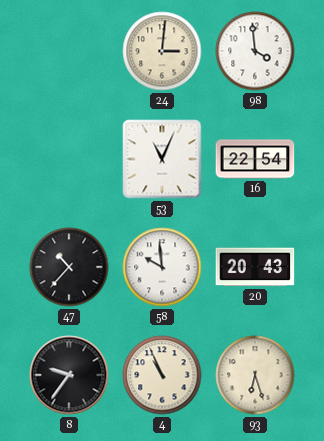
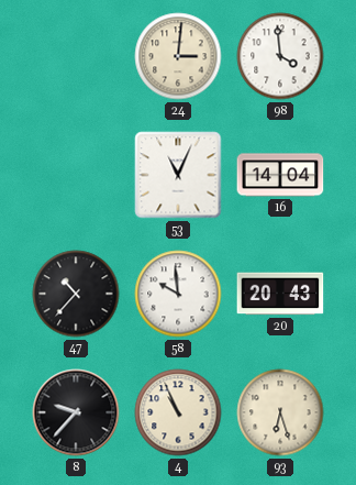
16: 22:54 -> 14:04
8: 9:36 -> 9:37
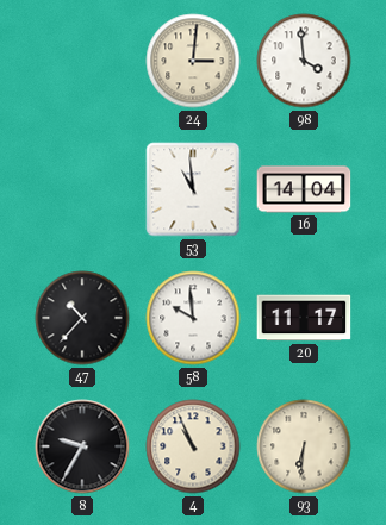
53: 11:04 -> 10:59
20: 20:43 -> 11:17
8: 9:37 -> 9:35
93: 6:27 -> 6:31
